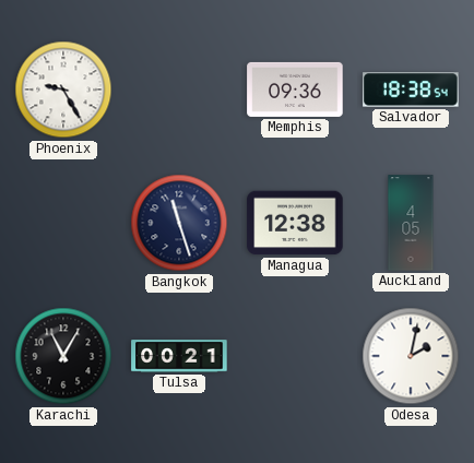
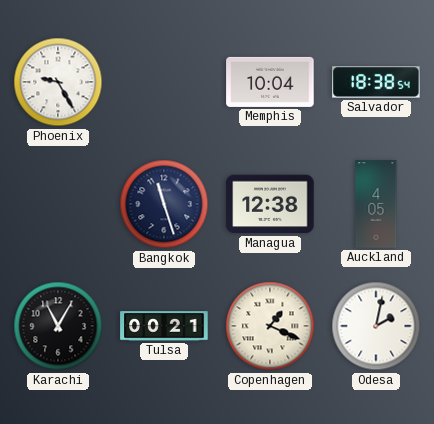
Memphis: 09:36 -> 10:04
Copenhagen: none -> 1:19
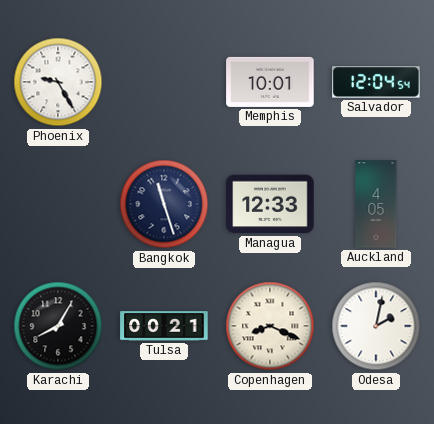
Memphis: 10:04 -> 10:01
Salvador: 18:38 -> 12:04
Managua: 12:38 -> 12:33
Karachi: 11:05 -> 8:05
Copenhagen: 1:19 -> 8:19
